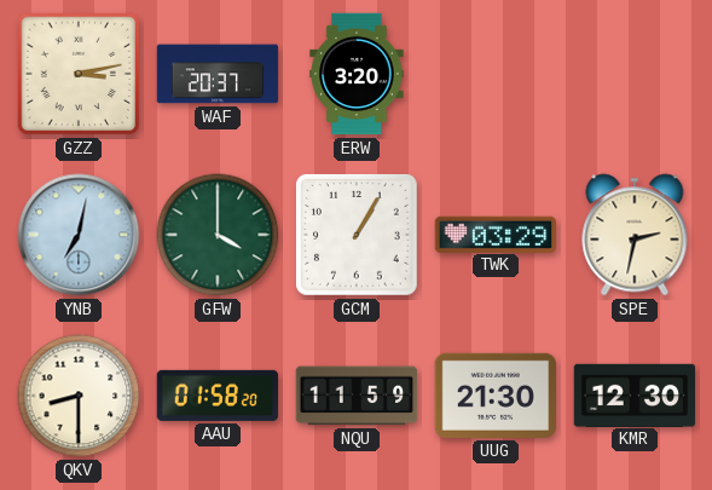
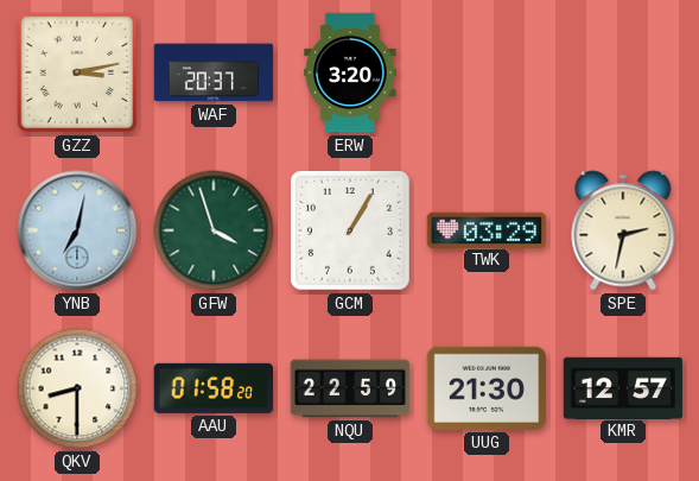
GFW: 4:00 -> 3:57
NQU: 11:59 -> 22:59
KMR: 12:30 -> 12:57
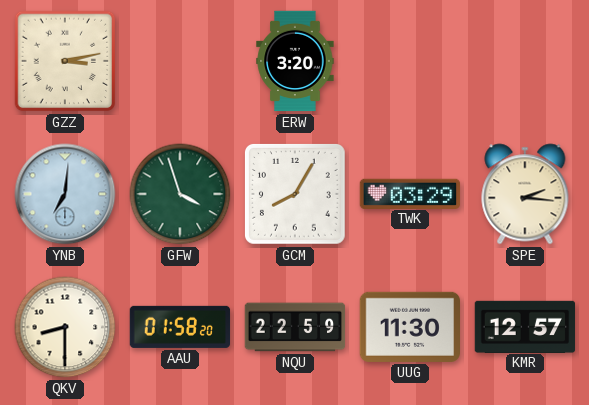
WAF: 20:37 -> none
YNB: 7:02 -> 7:01
GCM: 1:05 -> 8:05
SPE: 2:32 -> 2:16
UUG: 21:30 -> 11:30
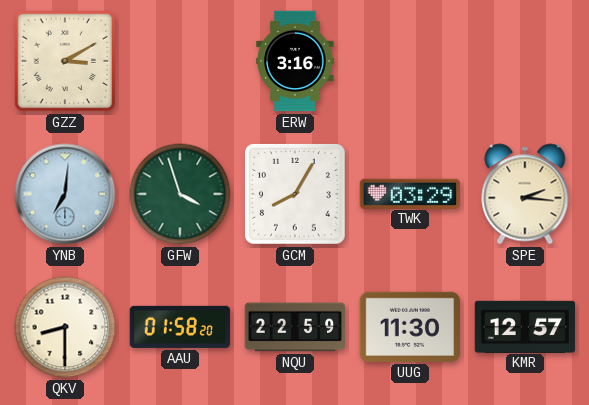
GZZ: 3:13 -> 3:10
ERW: 3:20 -> 3:16
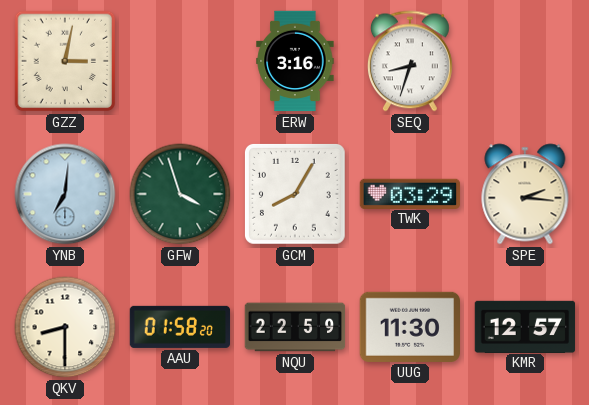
GZZ: 3:10 -> 3:02
SEQ: none -> 8:33
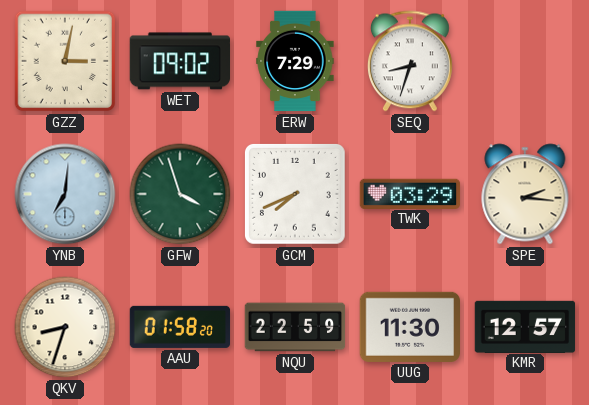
WET: none -> 09:02
ERW: 3:16 -> 7:29
GCM: 8:05 -> 7:41
QKV: 8:30 -> 8:33
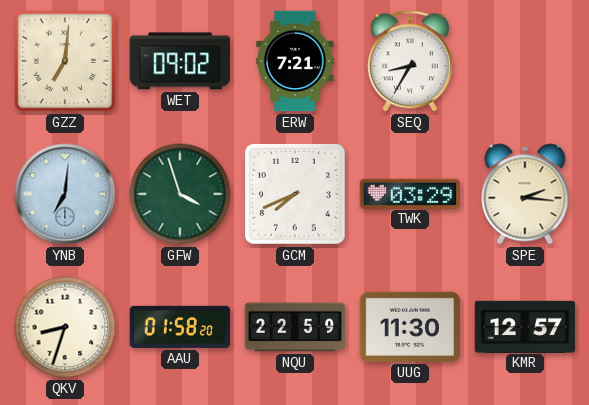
GZZ: 3:02 -> 7:01
ERW: 7:29 -> 7:21
SEQ: 8:33 -> 8:35
